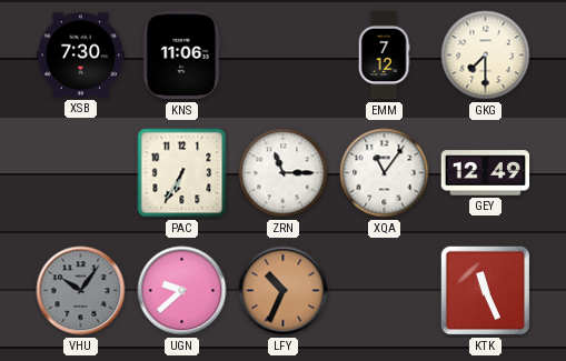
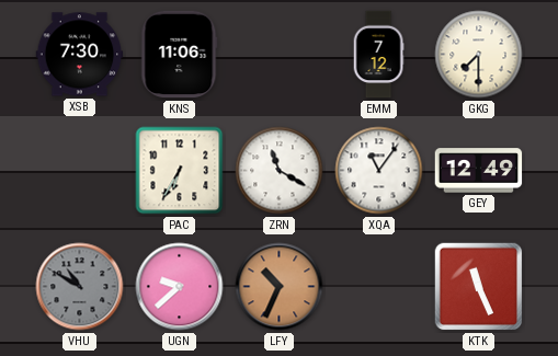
ZRN: 11:15 -> 11:20
VHU: 10:06 -> 10:50
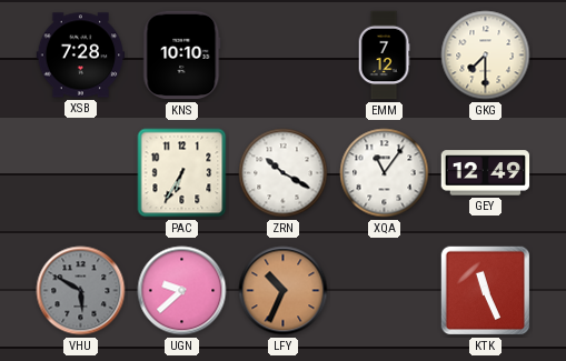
XSB: 7:30 -> 7:28
KNS: 11:06 -> 10:10
ZRN: 11:20 -> 10:20
VHU: 10:50 -> 5:50
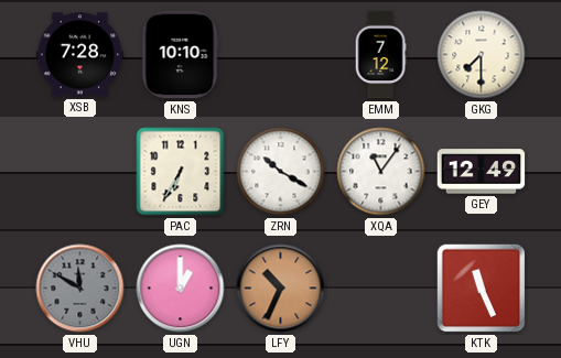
VHU: 5:50 -> 11:50
UGN: 9:38 -> 1:00
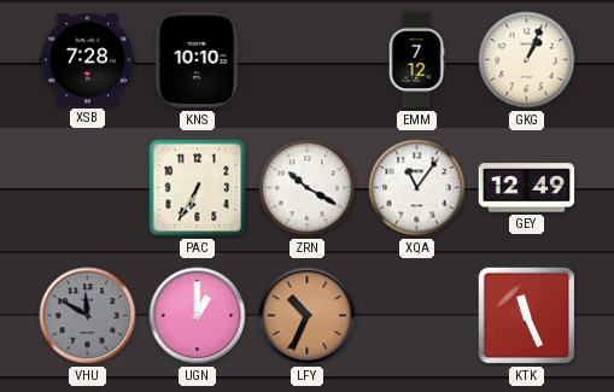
GKG: 7:30 -> 1:04
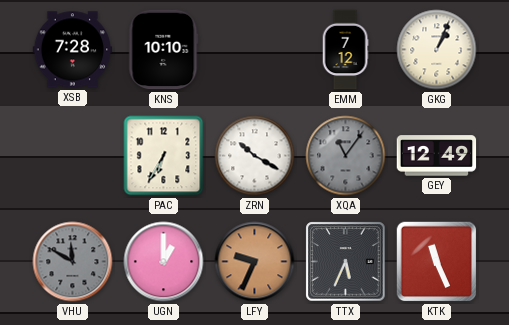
XQA dial: white -> grey
LFY: 10:34 -> 9:34
TTX: none -> 5:34
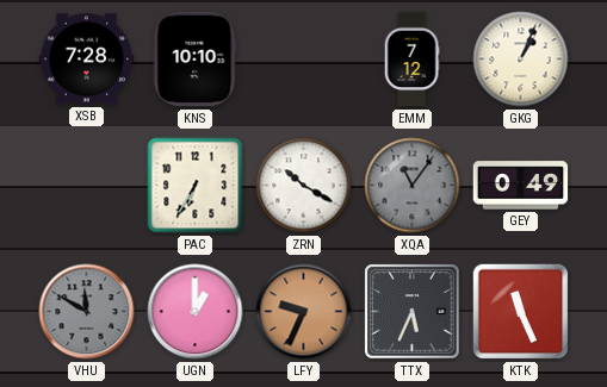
GEY: 12:49 -> 0:49
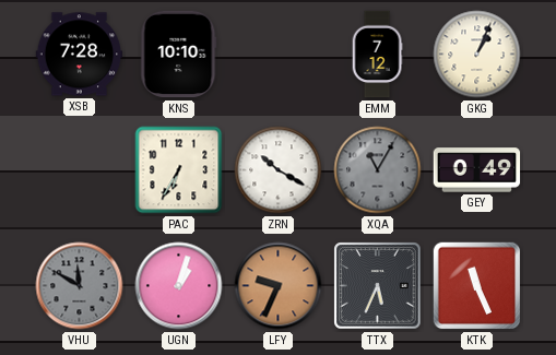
XQA: 11:06 -> 11:05
UGN: 1:00 -> 1:03
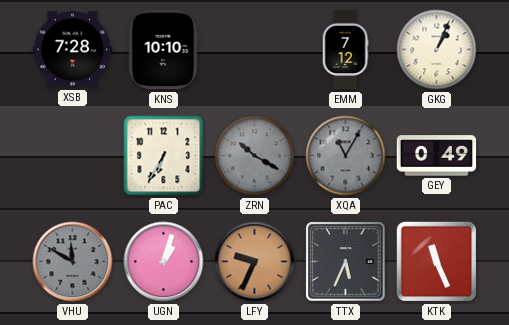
ZRN dial: white -> grey
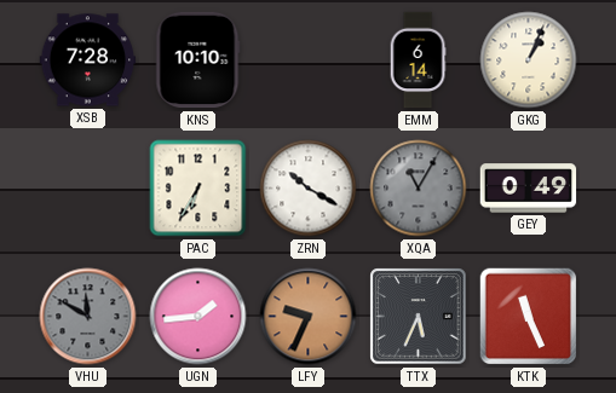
EMM: 7:12 -> 6:14
ZRN dial: grey -> white
UGN: 1:03 -> 1:44
